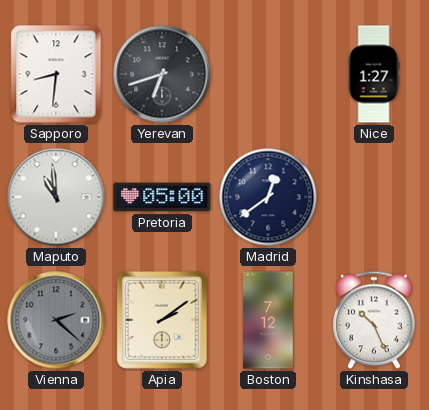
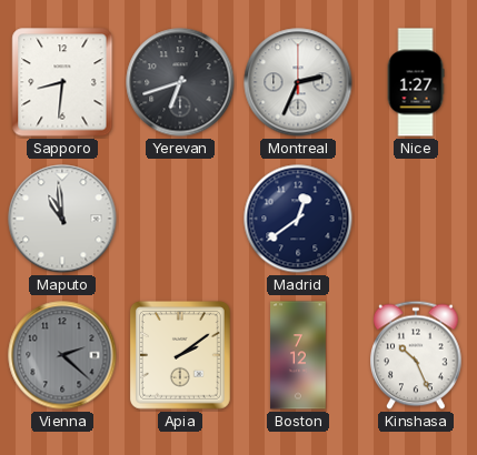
Montreal: none -> 2:34
Pretoria: 05:00 -> none
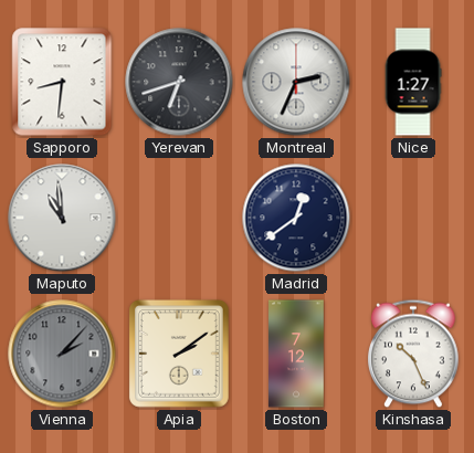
Vienna: 2:22 -> 2:07
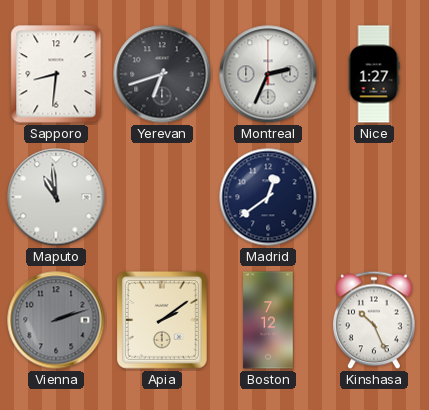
Vienna: 2:07 -> 2:12
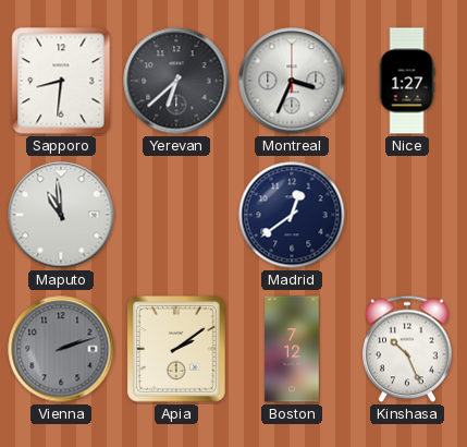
Yerevan: 6:42 -> 6:38
Montreal: 2:34 -> 3:34
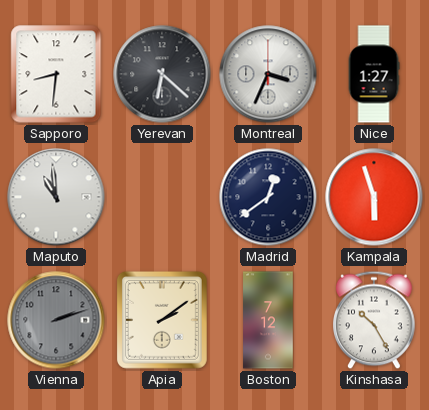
Yerevan: 6:38 -> 6:22
Kampala: none -> 5:57
Kinshasa: 10:26 -> 10:25
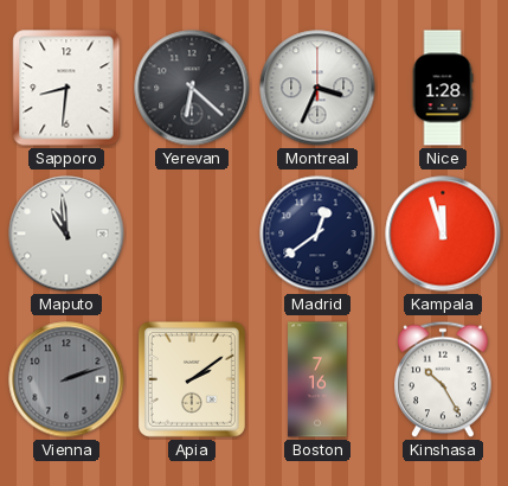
Nice: 1:27 -> 1:28
Kampala: 5:57 -> 11:57
Boston: 7:12 -> 7:16
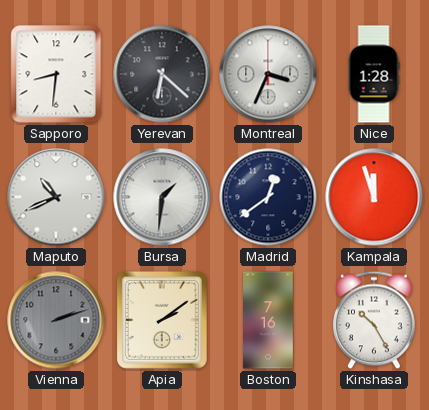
Maputo: 10:59 -> 10:41
Bursa: none -> 1:31
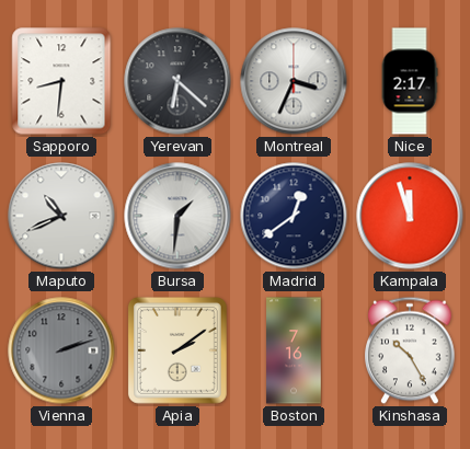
Nice: 1:28 -> 2:17
